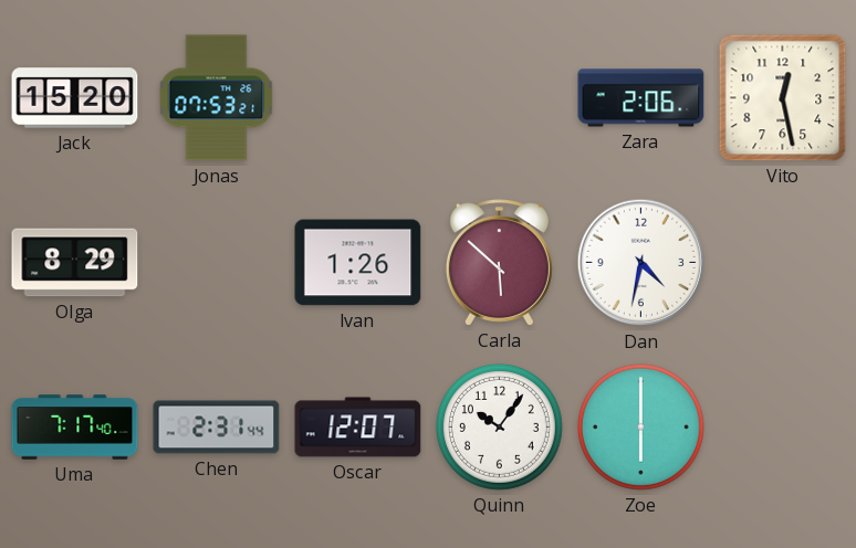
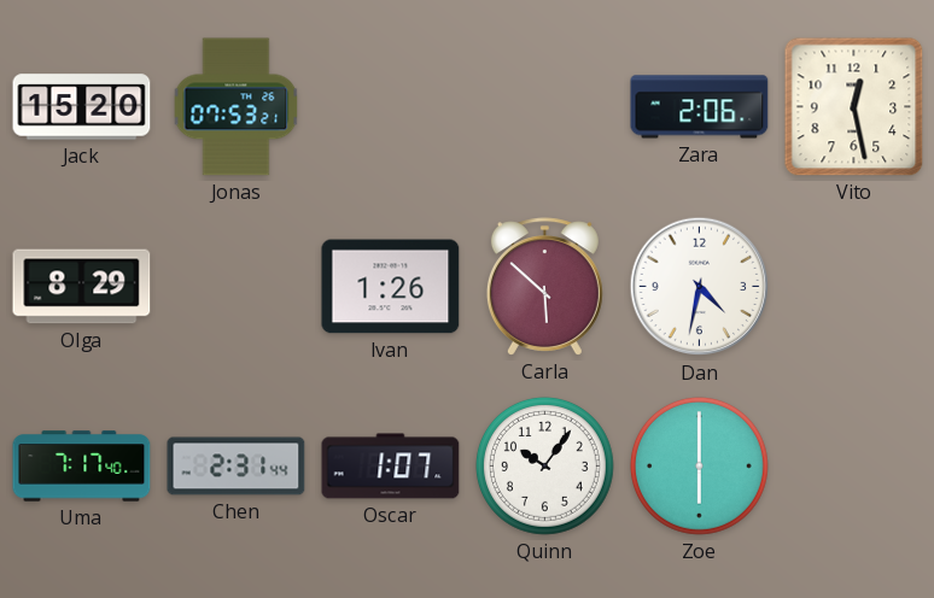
Oscar: 12:07 -> 1:07
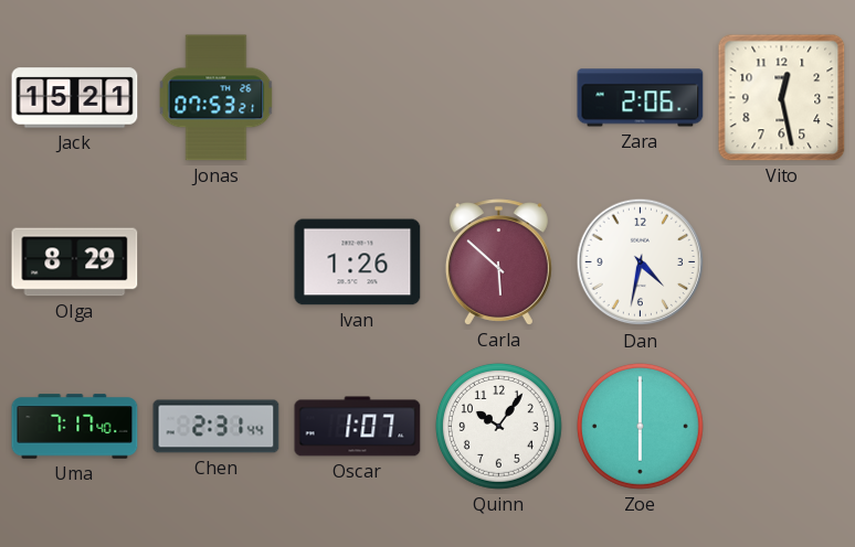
Jack: 15:20 -> 15:21
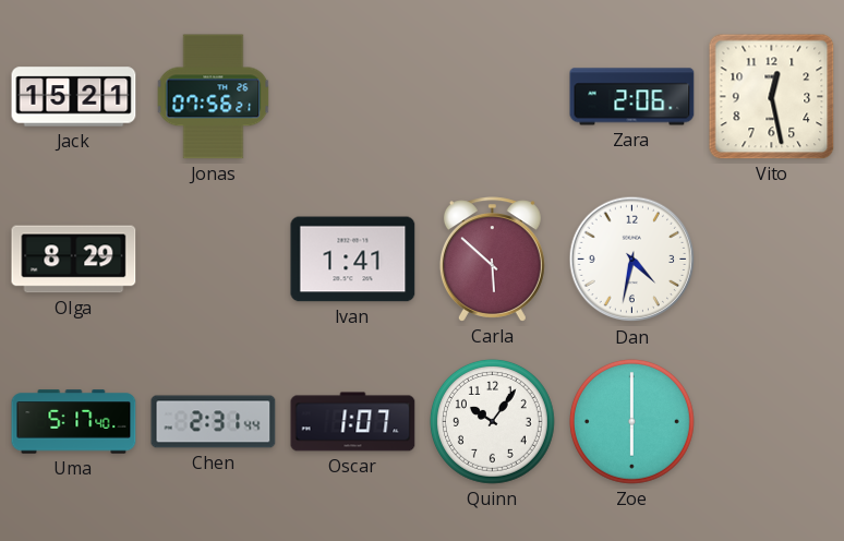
Jonas: 07:53 -> 07:56
Ivan: 1:26 -> 1:41
Uma: 7:17 -> 5:17
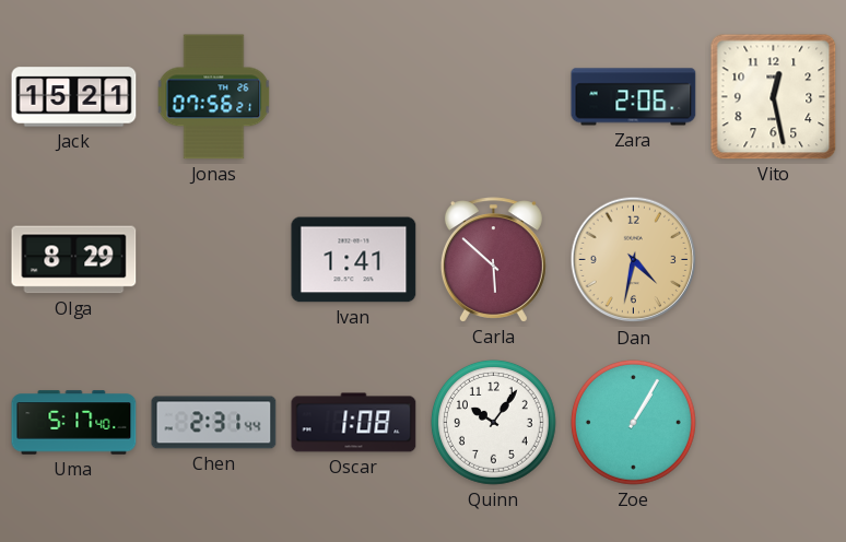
Dan dial: white -> champagne
Oscar: 1:07 -> 1:08
Zoe: 6:00 -> 1:05
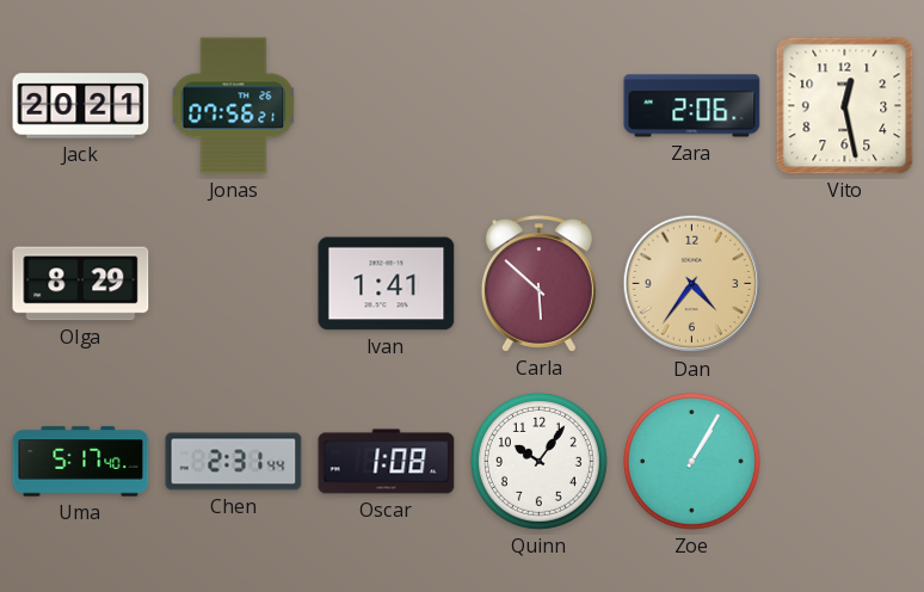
Jack: 15:21 -> 20:21
Dan: 4:32 -> 4:36
